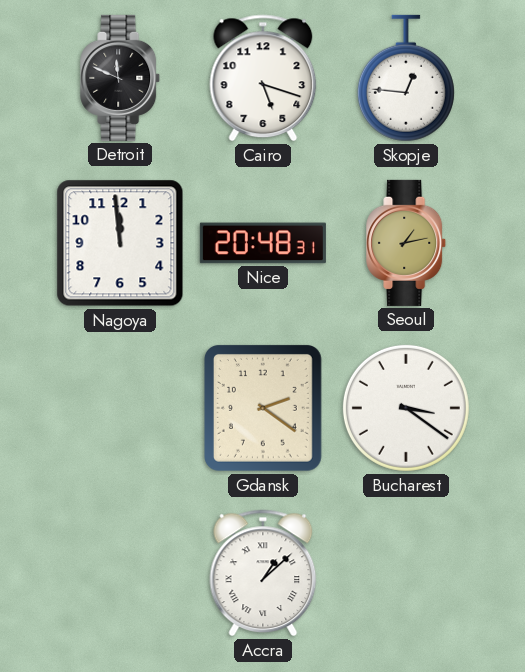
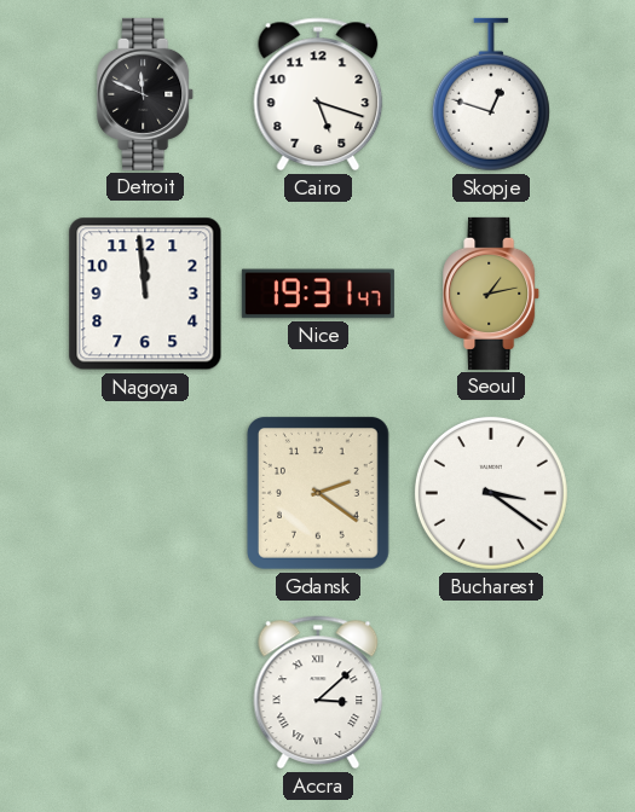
Skopje: 12:46 -> 12:48
Nice: 20:48 -> 19:31
Accra: 1:08 -> 3:08
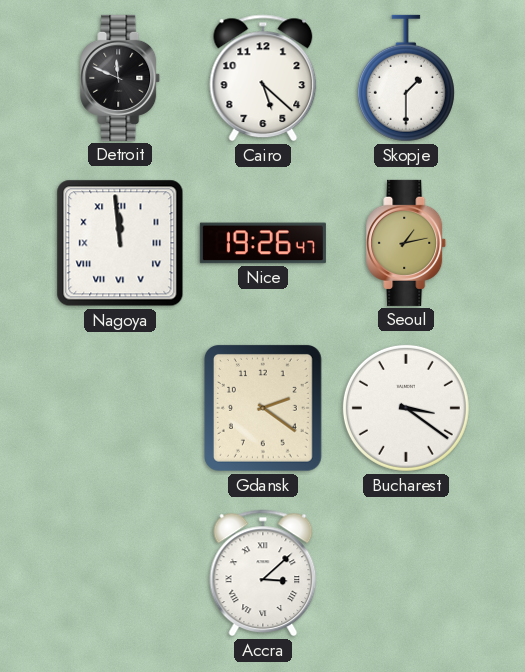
Cairo: 5:18 -> 5:22
Skopje: 12:48 -> 1:30
Nagoya numerals: Arabic -> Roman
Nice: 19:31 -> 19:26
